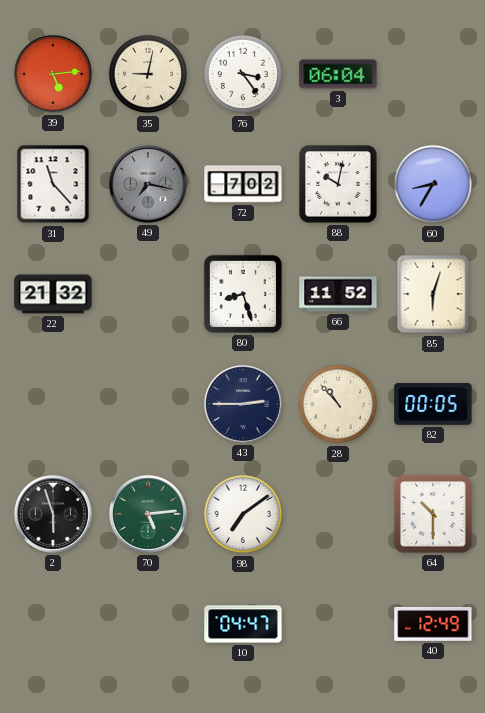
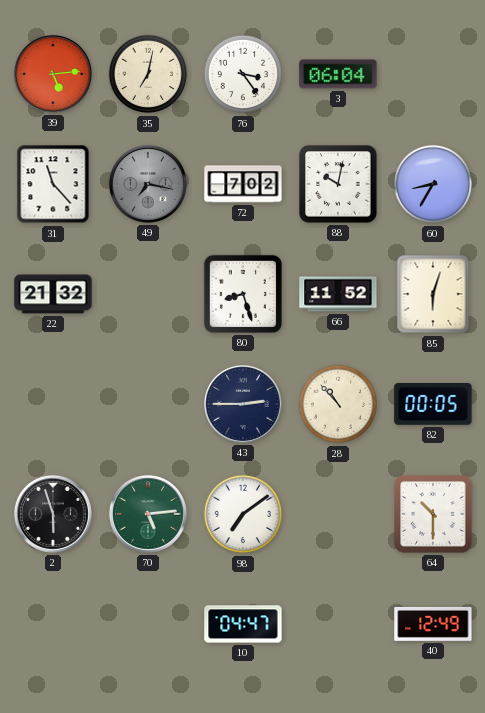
35: 9:02 -> 7:02
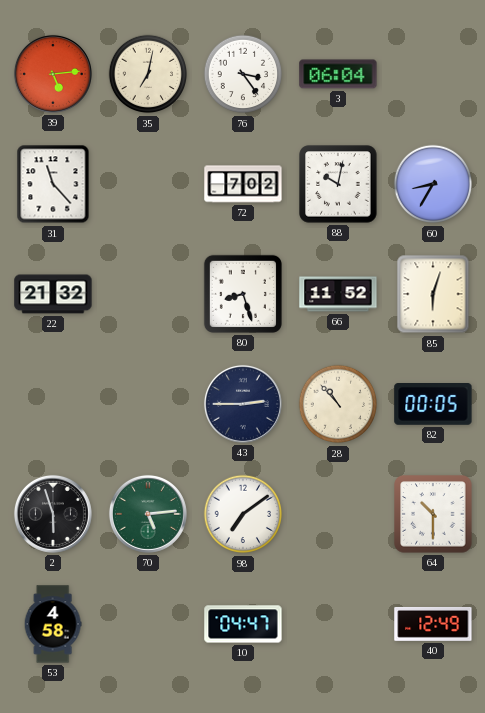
49: 7:17 -> none
53: none -> 4:58
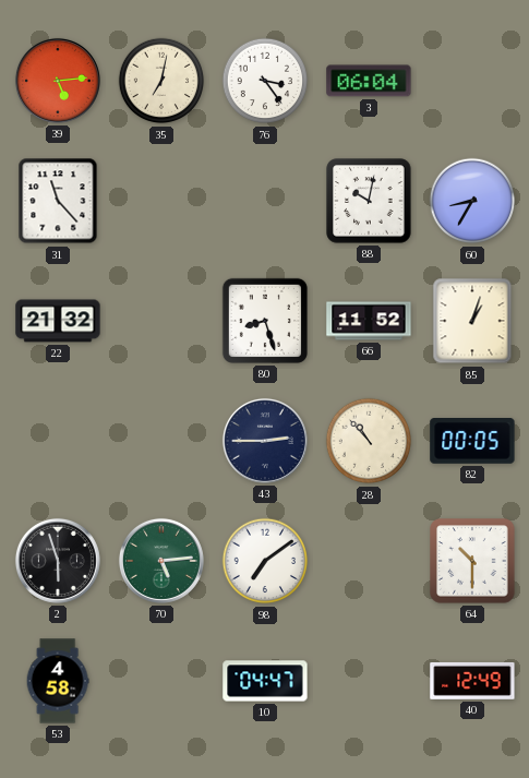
72: 7:02 -> none
85: 6:03 -> 1:03
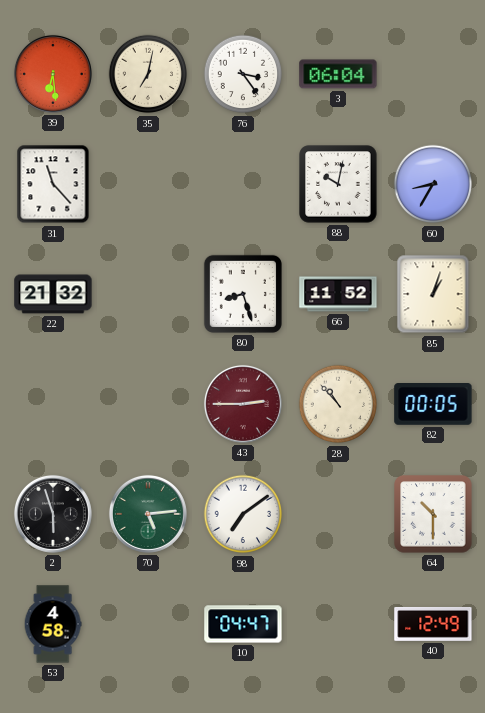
39: 5:14 -> 6:29
43 dial: navy -> burgundy
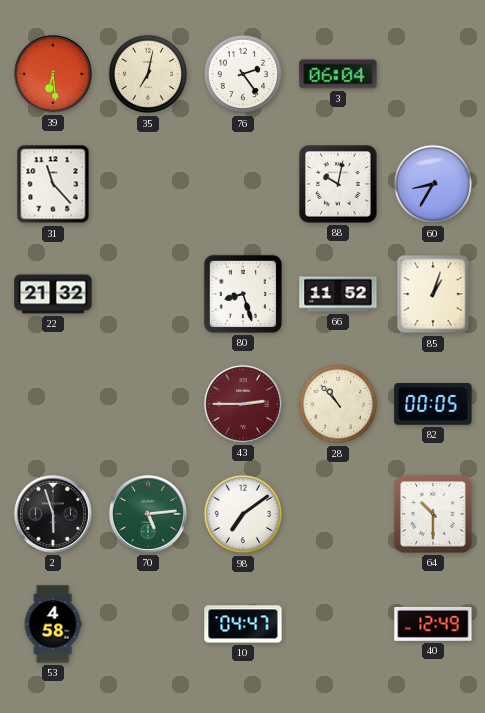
76: 3:24 -> 2:24
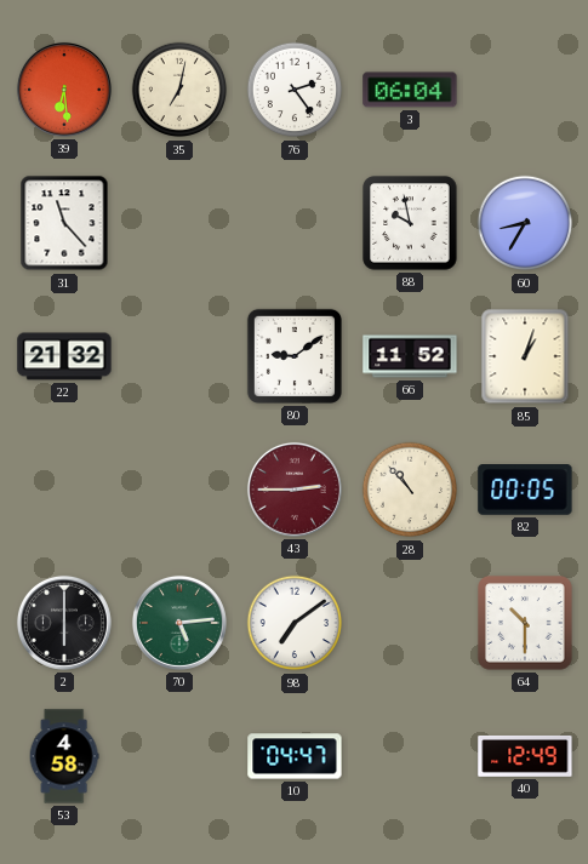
88: 10:02 -> 9:58
80: 8:27 -> 9:09
2: 5:57 -> 6:00
